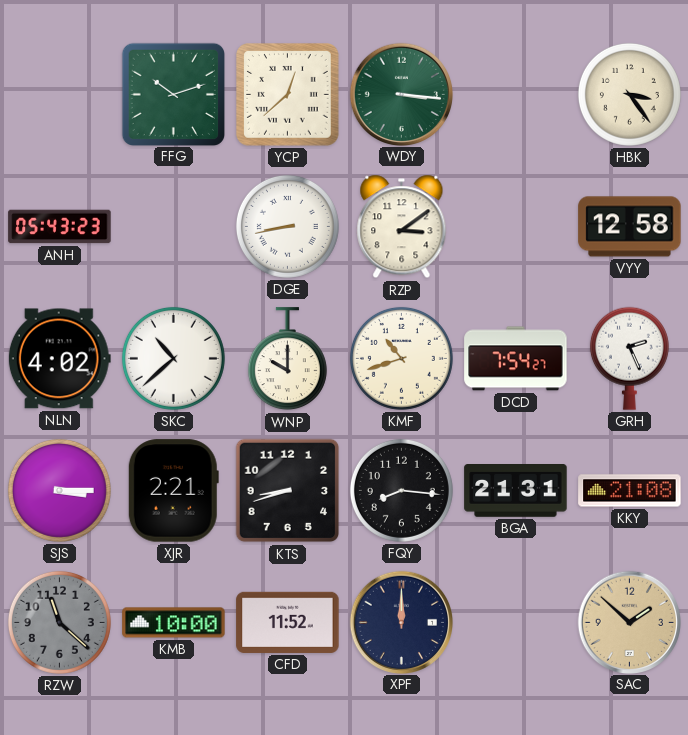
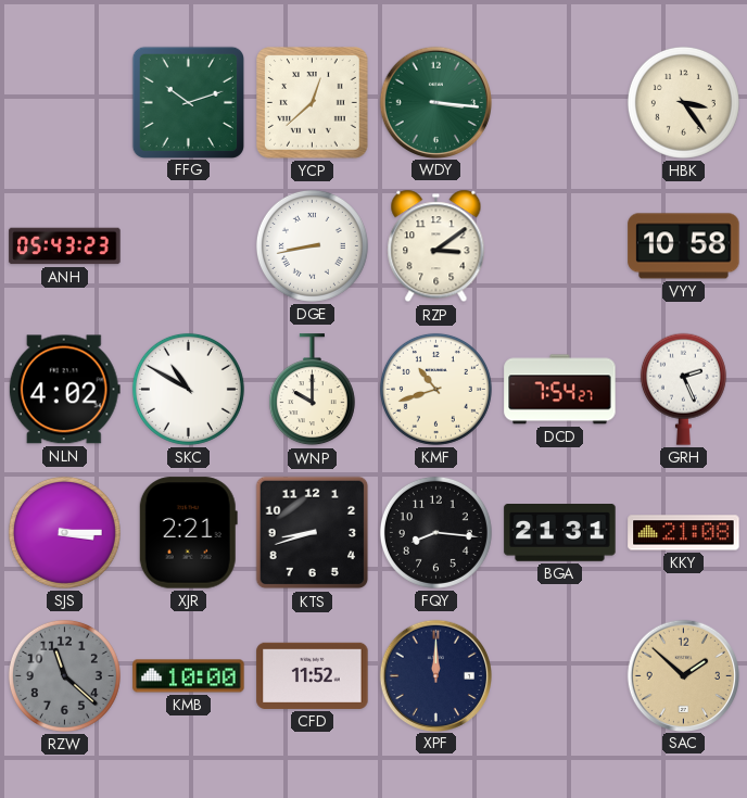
VYY: 12:58 -> 10:58
SKC: 10:38 -> 10:50
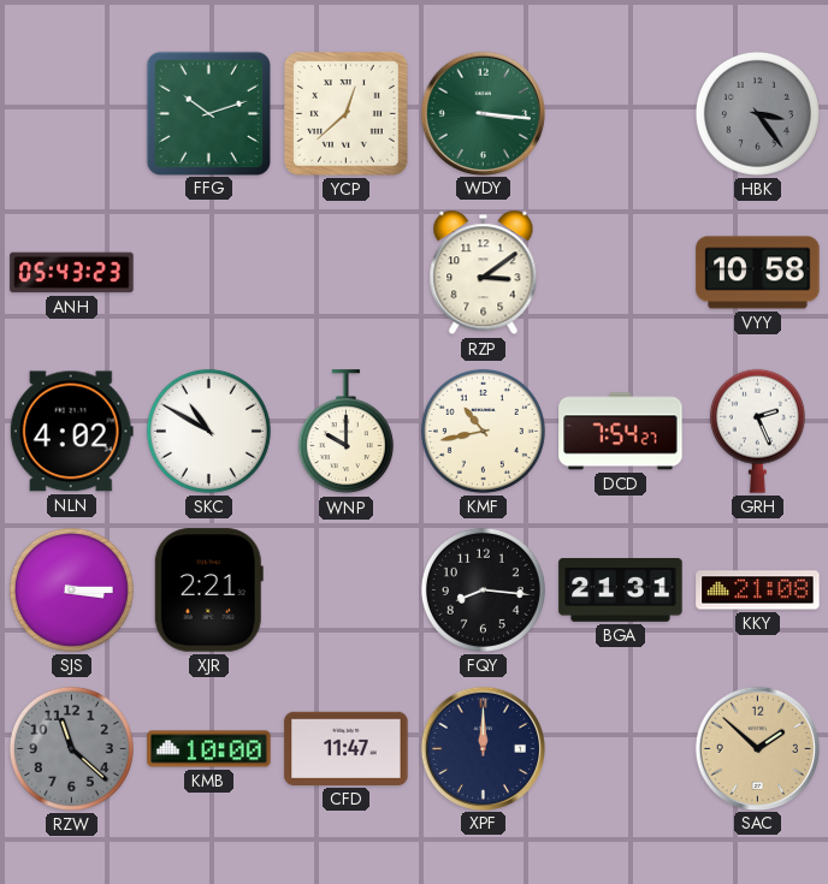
HBK dial: cream -> grey
DGE: 8:43 -> none
KMF: 10:42 -> 10:43
KTS: 8:42 -> none
CFD: 11:52 -> 11:47
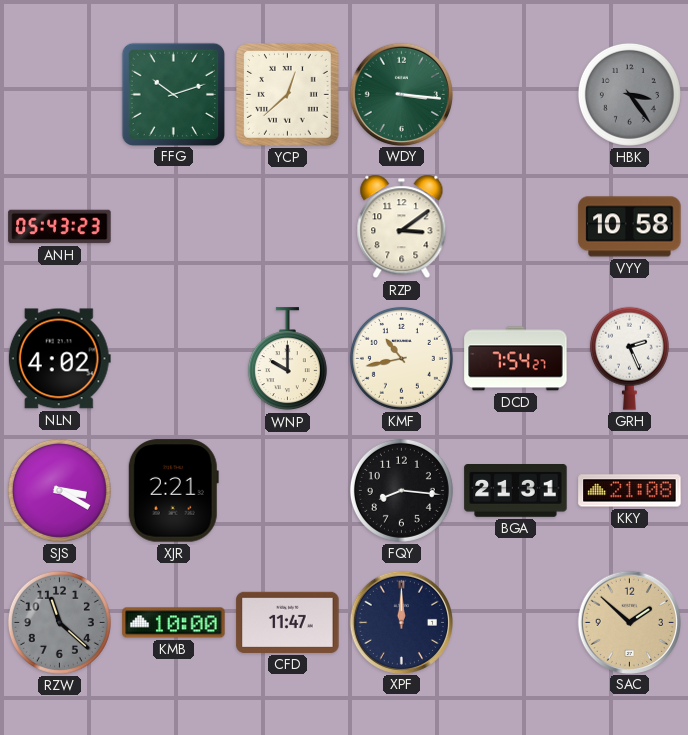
SKC: 10:50 -> none
SJS: 3:15 -> 3:20
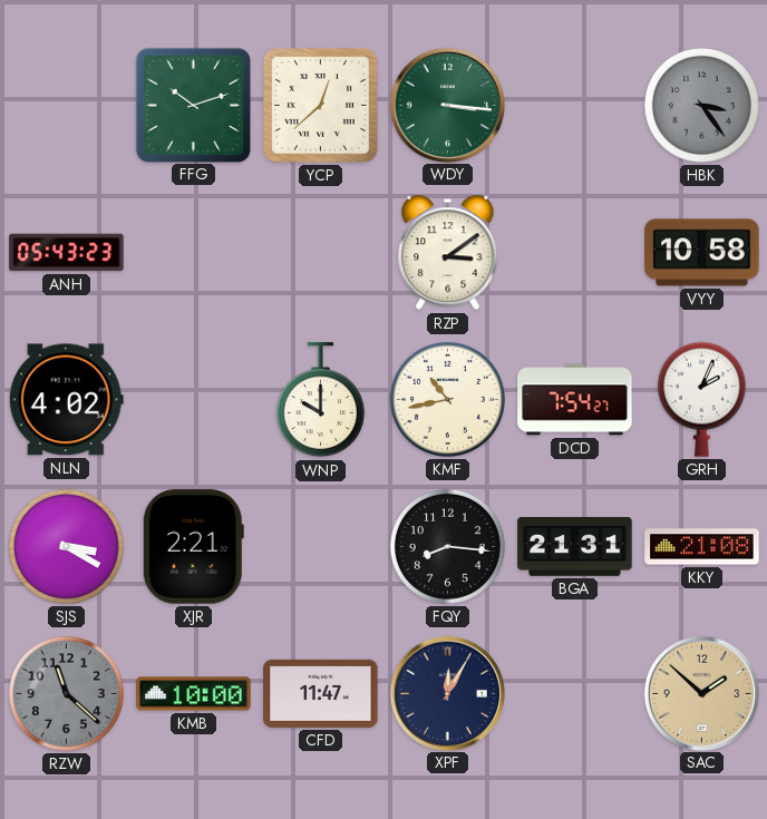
GRH: 2:26 -> 2:04
XPF: 12:00 -> 12:05
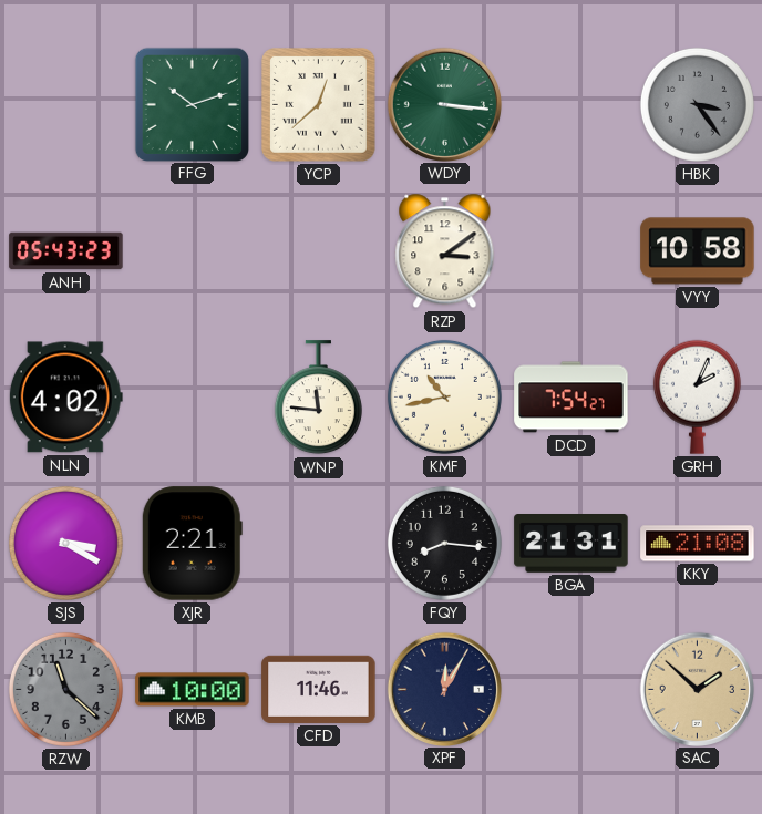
WNP: 10:00 -> 11:46
CFD: 11:47 -> 11:46
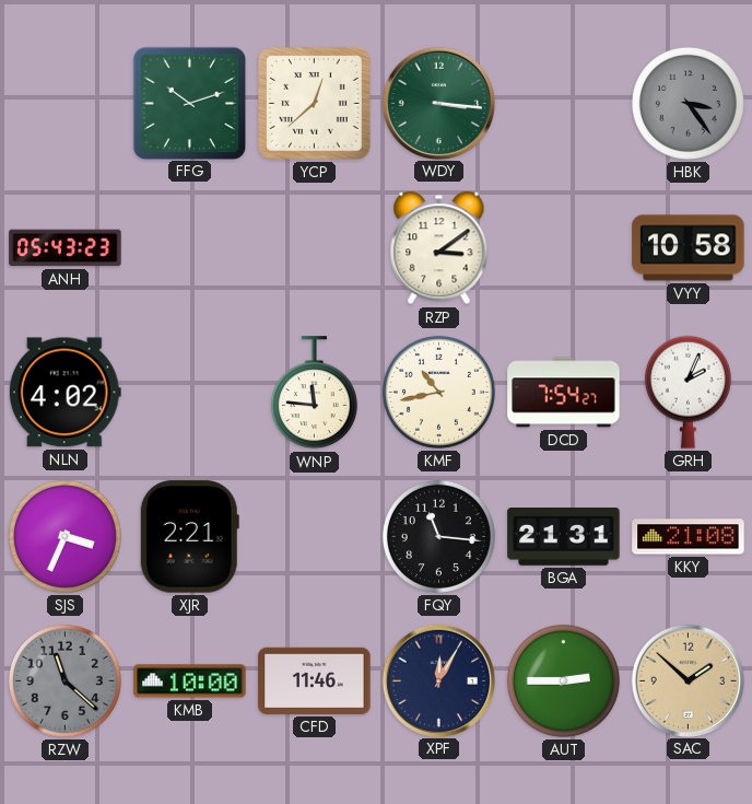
SJS: 3:20 -> 3:34
FQY: 8:16 -> 11:16
AUT: none -> 2:45
